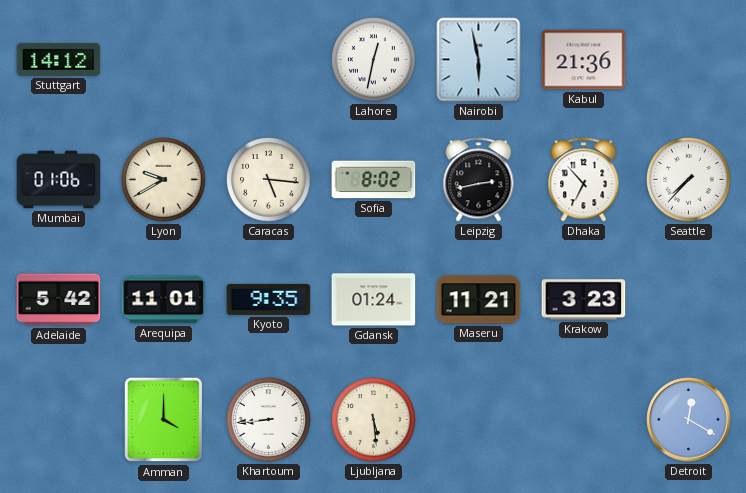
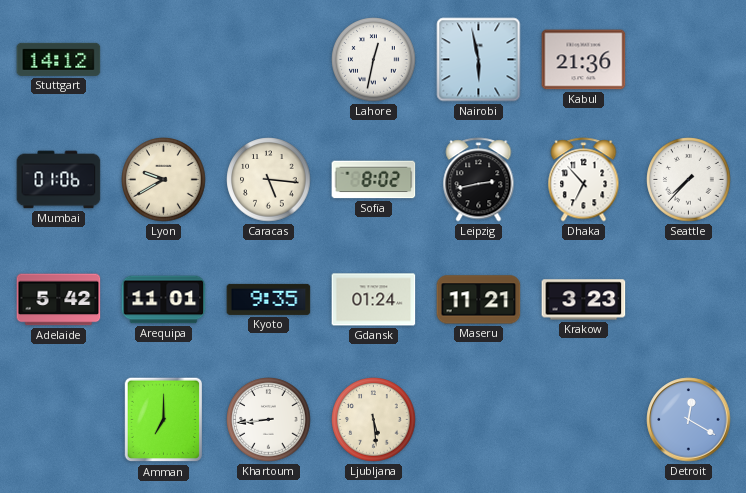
Amman: 4:00 -> 7:00
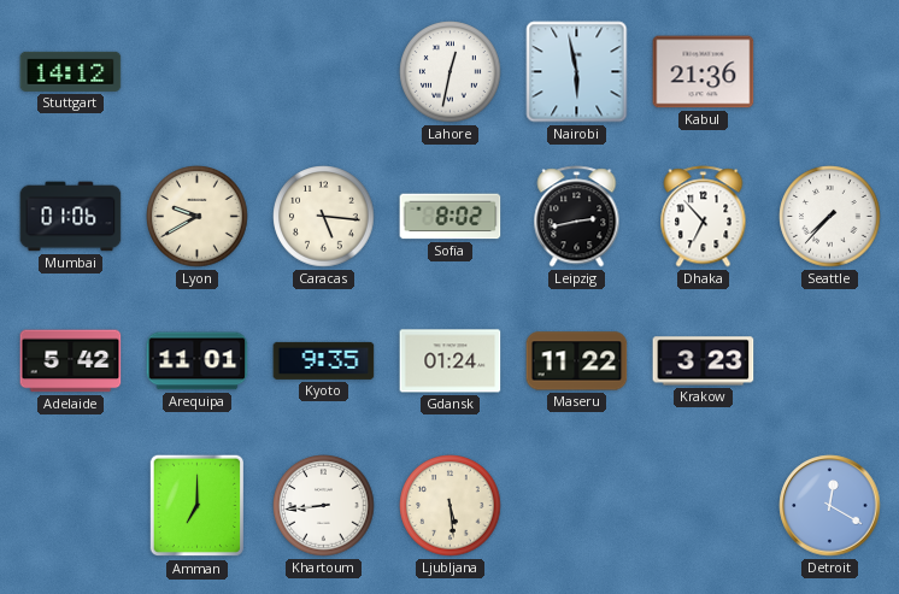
Maseru: 11:21 -> 11:22
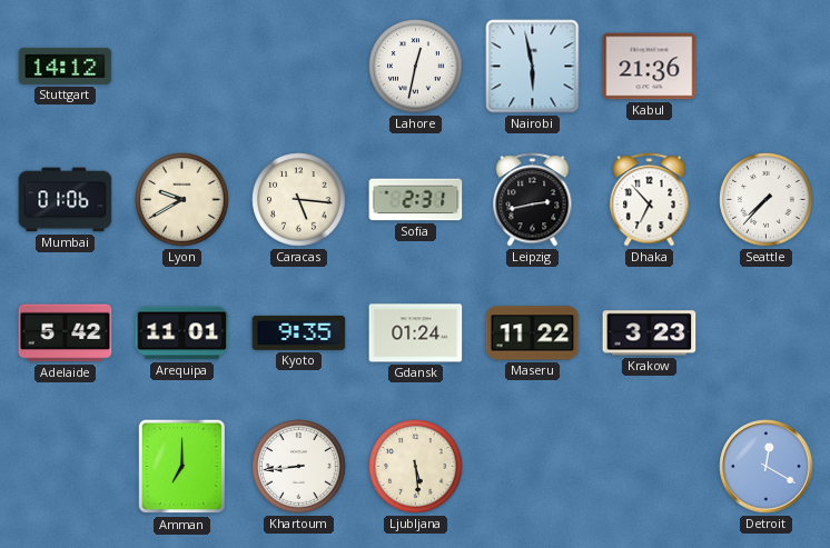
Sofia: 8:02 -> 2:31
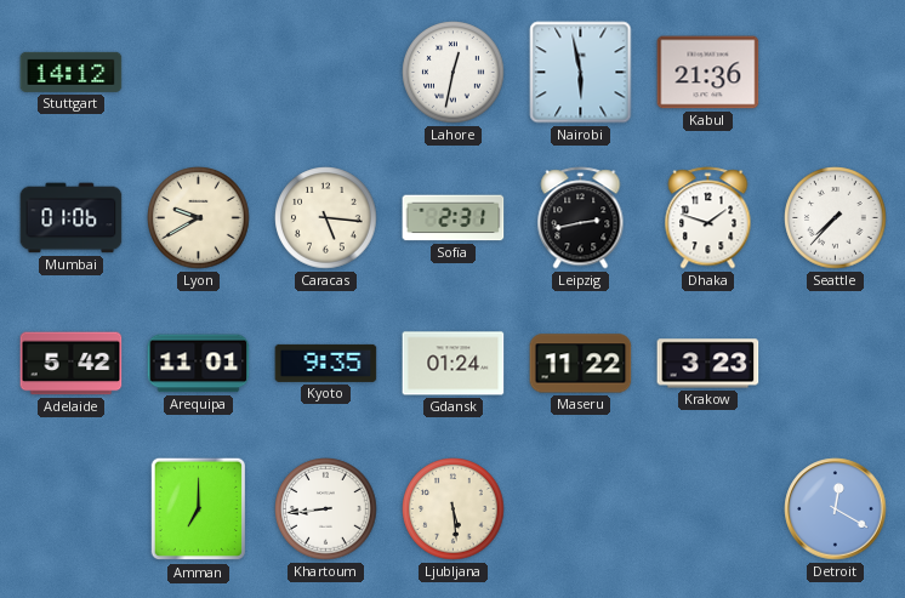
Dhaka: 6:53 -> 1:48
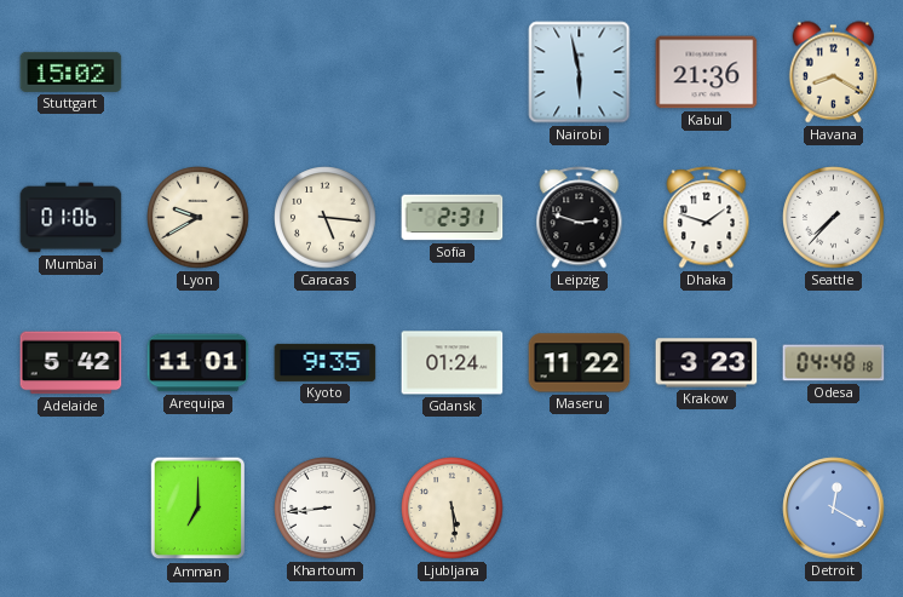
Stuttgart: 14:12 -> 15:02
Lahore: 12:32 -> none
Havana: none -> 8:20
Leipzig: 2:43 -> 2:48
Odesa: none -> 04:48
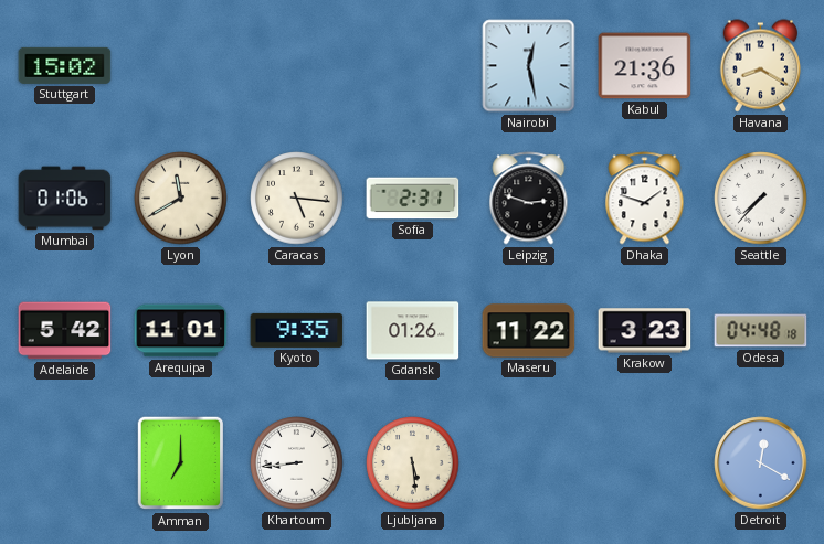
Nairobi: 5:58 -> 12:28
Lyon: 9:40 -> 11:40
Gdansk: 01:24 -> 01:26
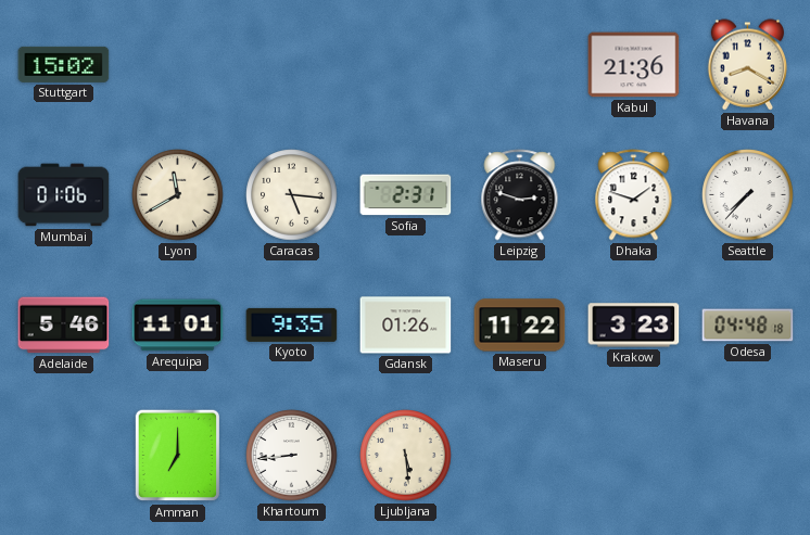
Nairobi: 12:28 -> none
Adelaide: 5:42 -> 5:46
Detroit: 12:20 -> none
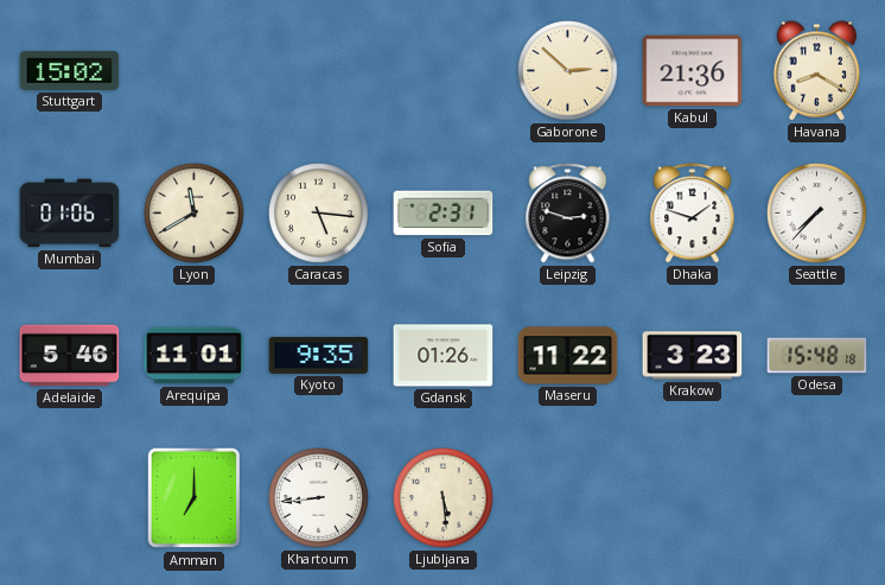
Gaborone: none -> 2:52
Odesa: 04:48 -> 15:48
